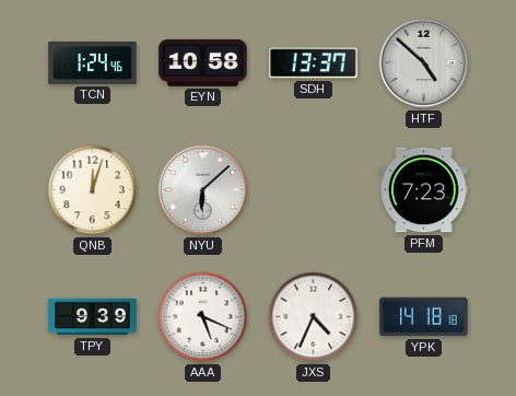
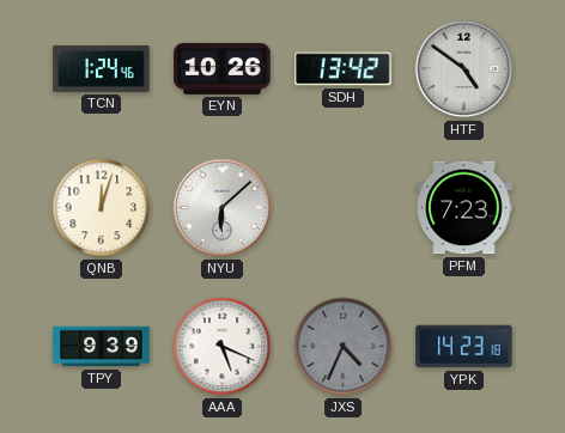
EYN: 10:58 -> 10:26
SDH: 13:37 -> 13:42
HTF: 4:52 -> 4:51
JXS dial: white -> grey
YPK: 14:18 -> 14:23
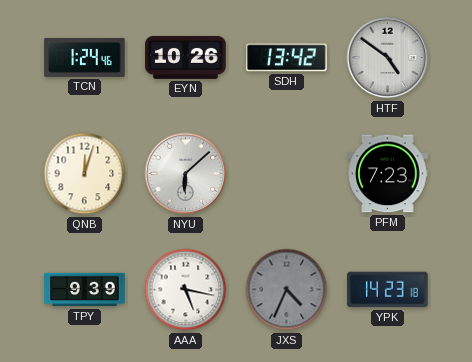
AAA: 5:19 -> 5:17
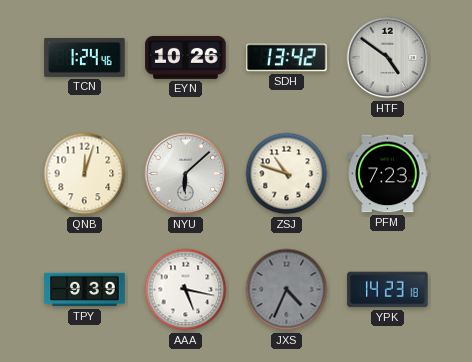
ZSJ: none -> 10:48
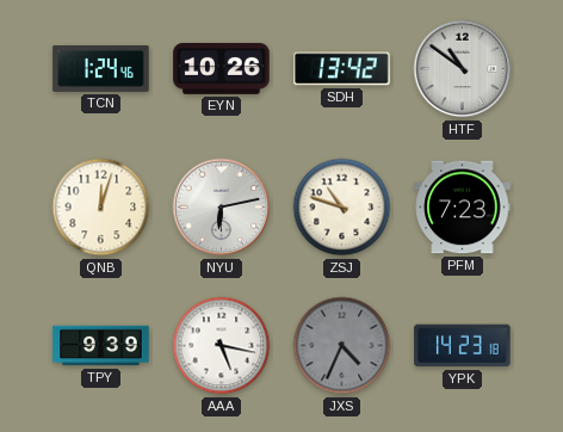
HTF: 4:51 -> 10:51
NYU: 6:08 -> 6:13
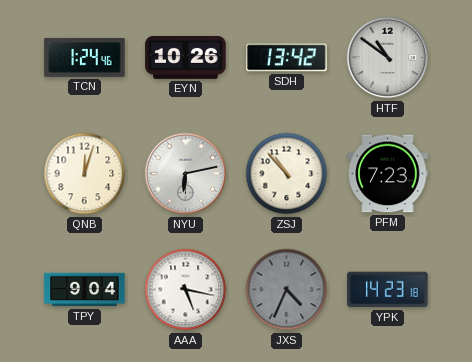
ZSJ: 10:48 -> 10:53
TPY: 9:39 -> 9:04
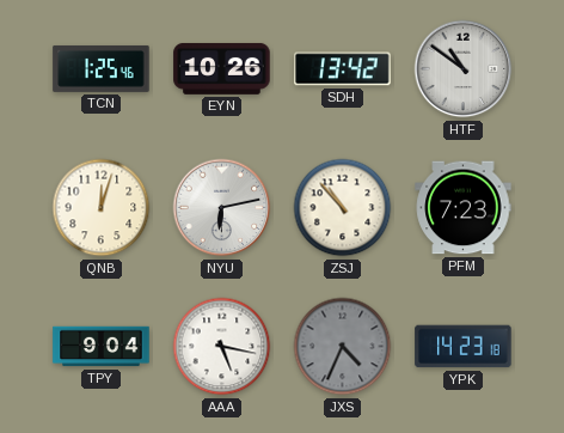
TCN: 1:24 -> 1:25
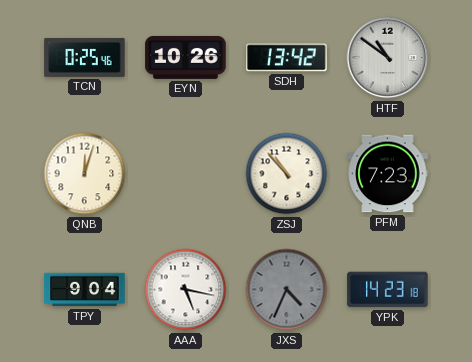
TCN: 1:25 -> 0:25
NYU: 6:13 -> none
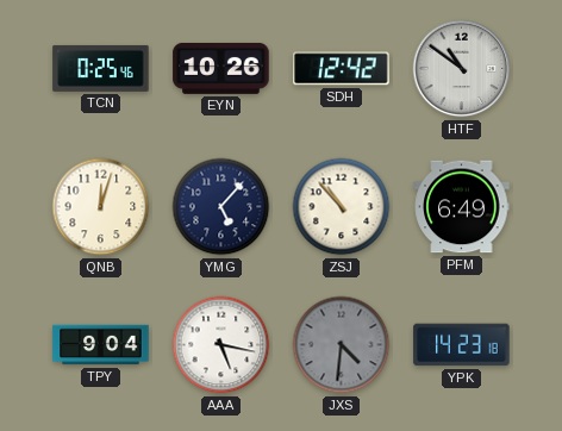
SDH: 13:42 -> 12:42
YMG: none -> 5:07
PFM: 7:23 -> 6:49
JXS: 4:34 -> 4:31
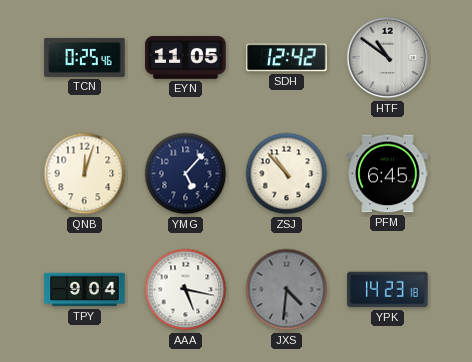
EYN: 10:26 -> 11:05
PFM: 6:49 -> 6:45
